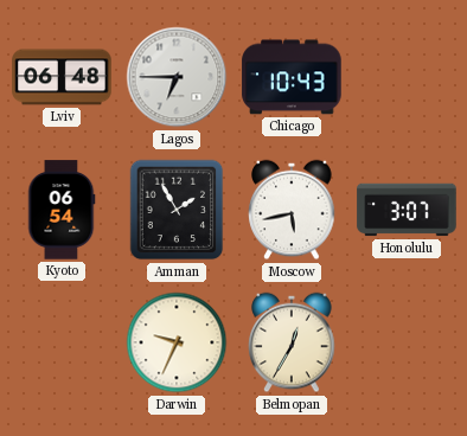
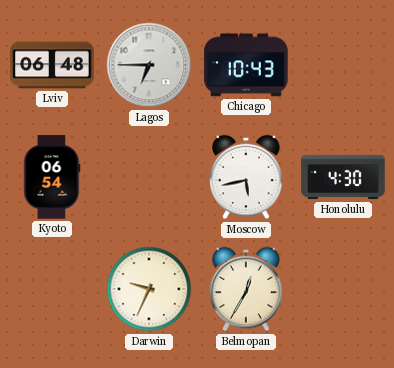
Amman: 1:55 -> none
Honolulu: 3:07 -> 4:30
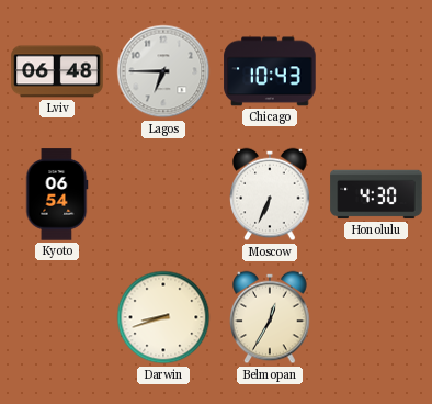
Moscow: 5:43 -> 6:34
Darwin: 9:34 -> 8:42
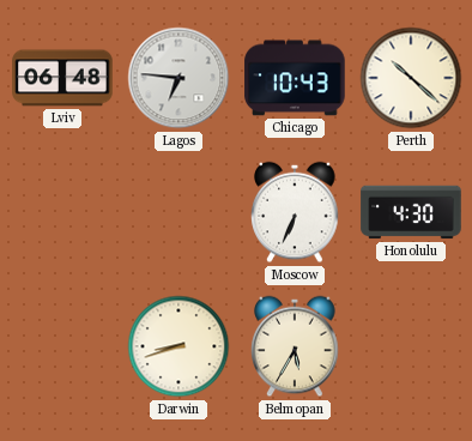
Lagos: 6:45 -> 6:46
Perth: none -> 10:22
Kyoto: 06:54 -> none
Belmopan: 12:35 -> 5:35
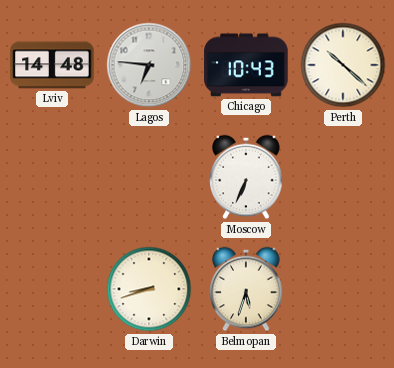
Lviv: 06:48 -> 14:48
Honolulu: 4:30 -> none
Belmopan: 5:35 -> 5:33
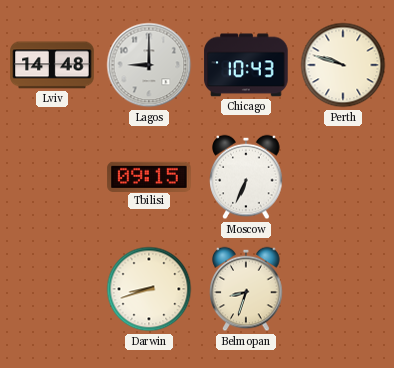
Lagos: 6:46 -> 9:00
Perth: 10:22 -> 9:48
Tbilisi: none -> 09:15
Belmopan: 5:33 -> 8:33
